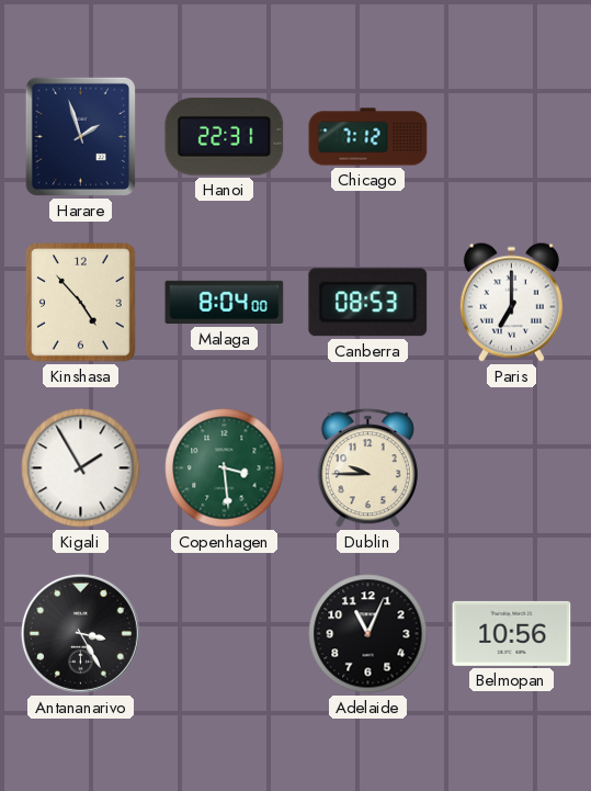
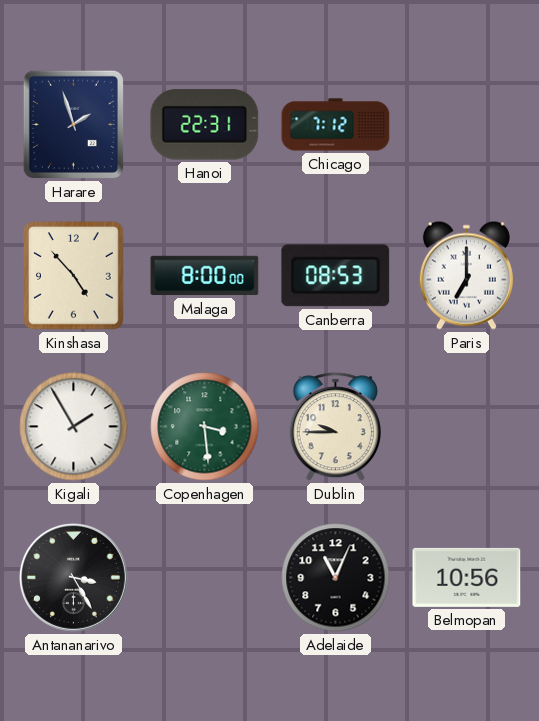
Malaga: 8:04 -> 8:00
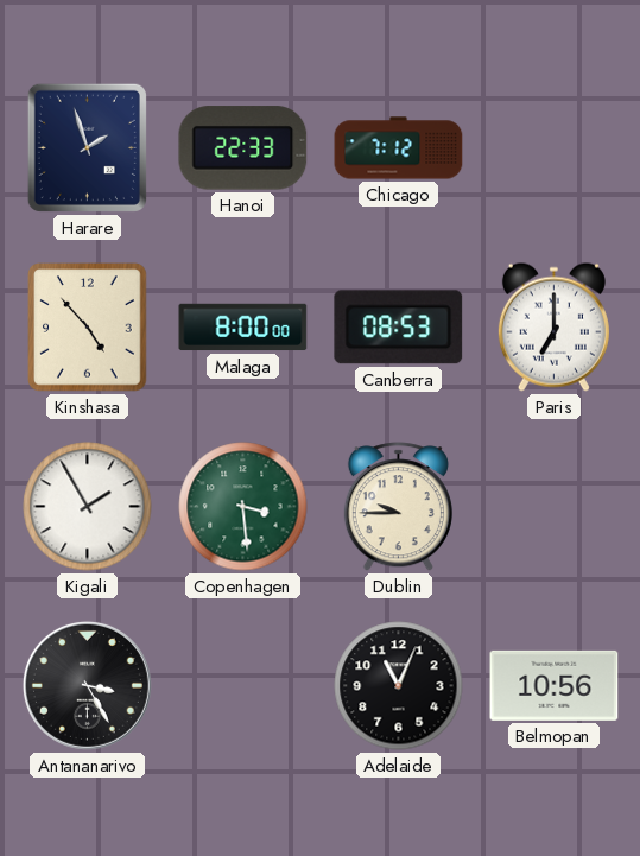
Hanoi: 22:31 -> 22:33
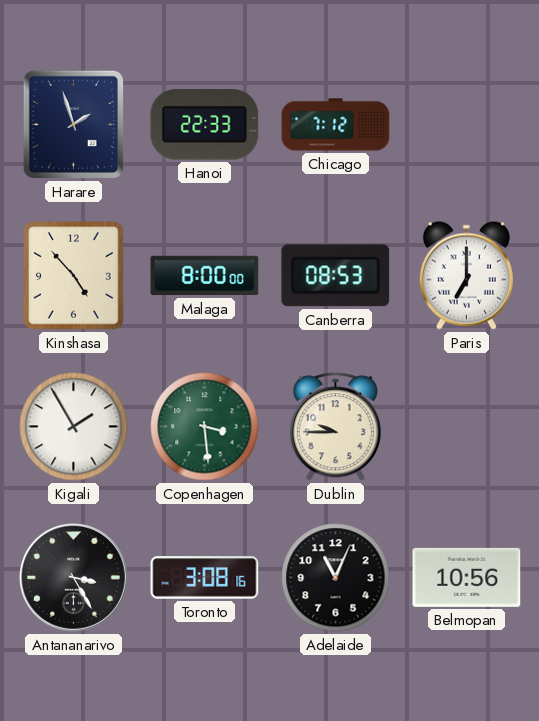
Toronto: none -> 3:08
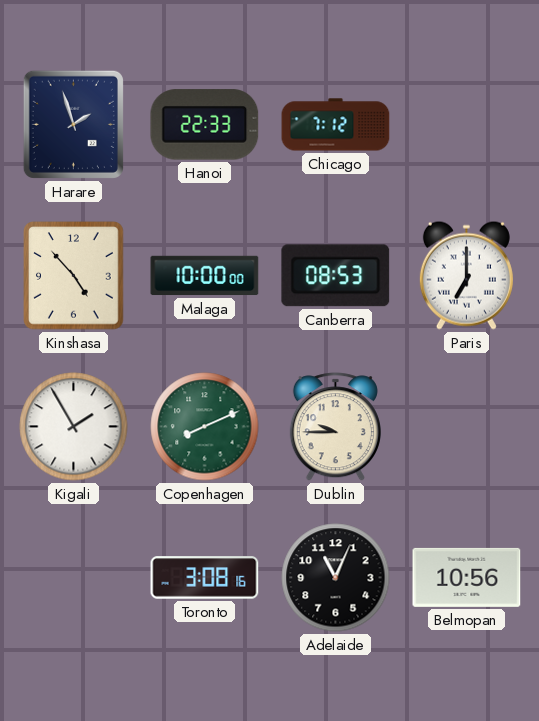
Malaga: 8:00 -> 10:00
Copenhagen: 3:29 -> 8:11
Antananarivo: 3:25 -> none
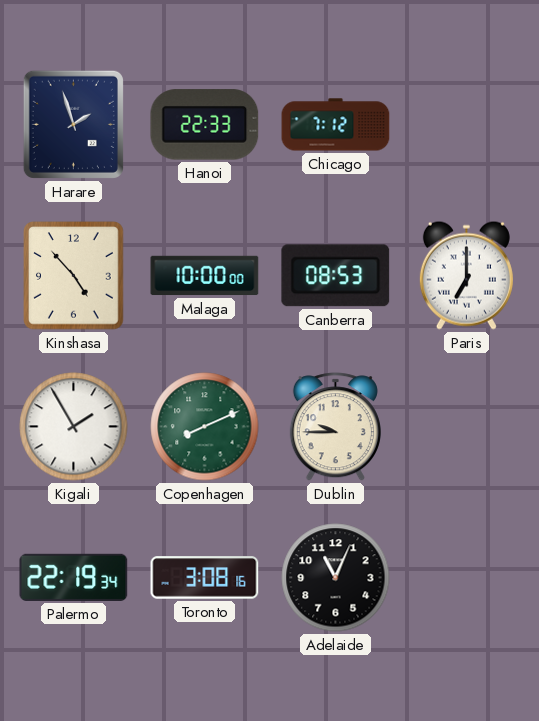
Palermo: none -> 22:19
Belmopan: 10:56 -> none
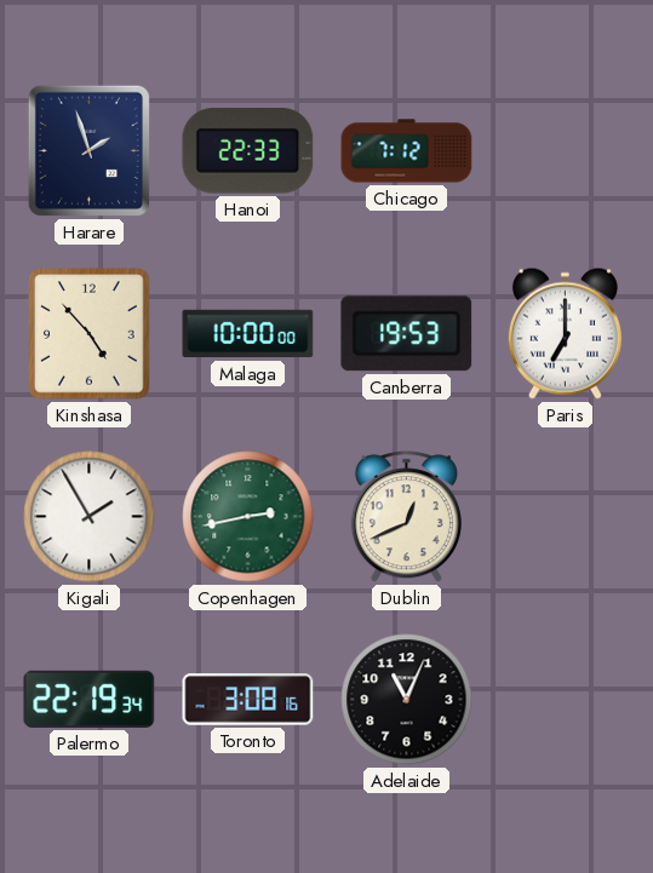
Canberra: 08:53 -> 19:53
Copenhagen: 8:11 -> 2:43
Dublin: 9:45 -> 12:41
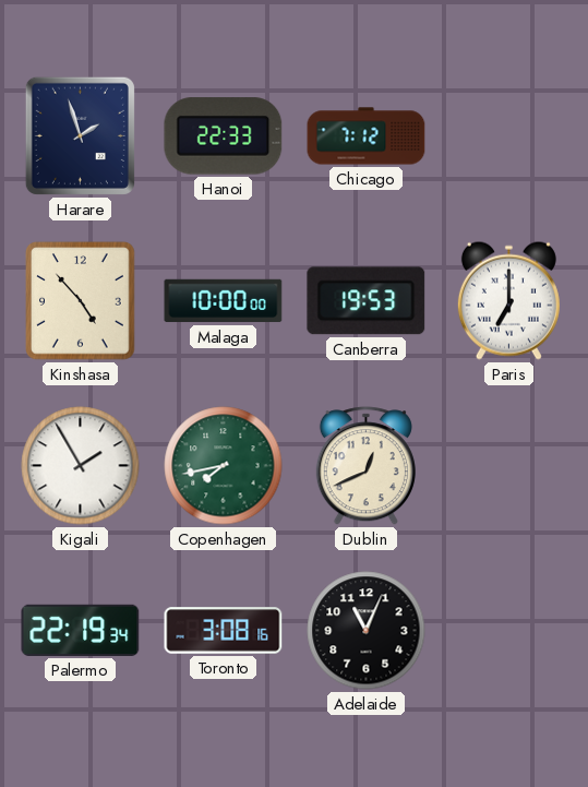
Copenhagen: 2:43 -> 7:43
